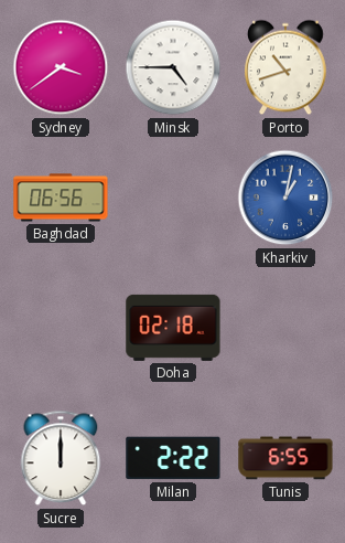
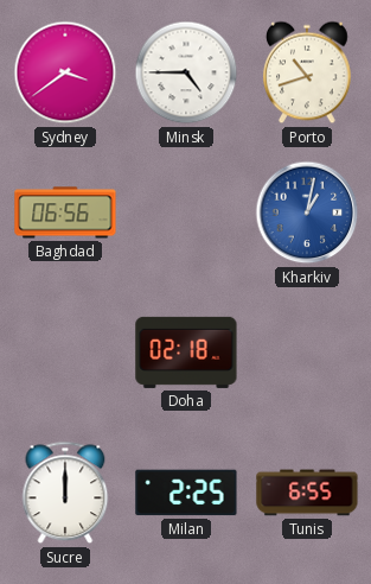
Milan: 2:22 -> 2:25
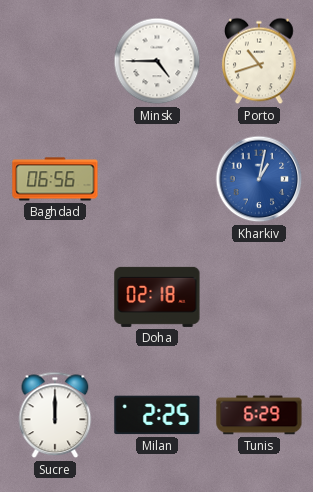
Sydney: 3:39 -> none
Tunis: 6:55 -> 6:29
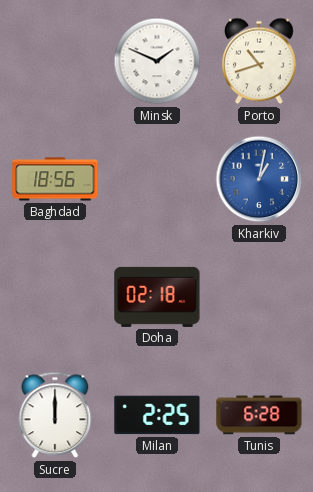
Minsk: 4:45 -> 1:49
Baghdad: 06:56 -> 18:56
Tunis: 6:29 -> 6:28
